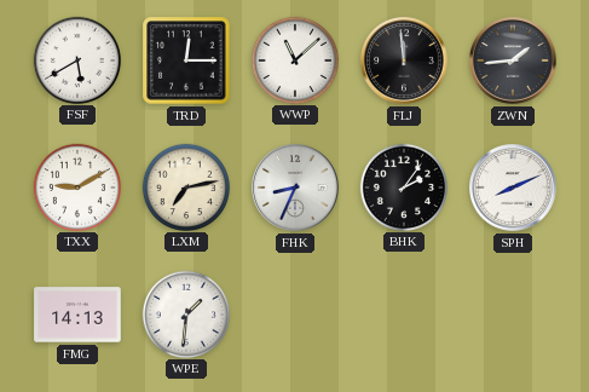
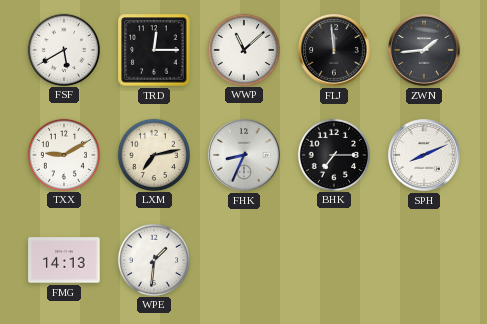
BHK: 2:06 -> 7:15
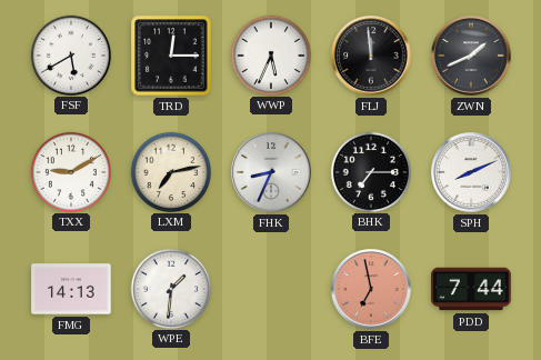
WWP: 11:08 -> 5:34
ZWN: 1:44 -> 1:41
BFE: none -> 6:58
PDD: none -> 7:44
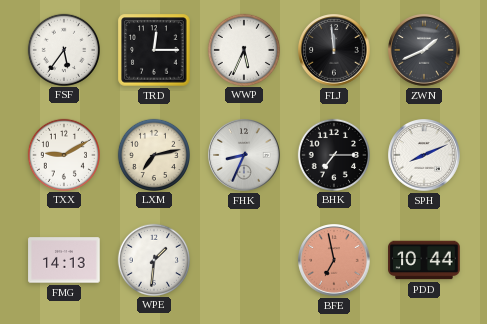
FSF: 5:40 -> 5:36
PDD: 7:44 -> 10:44
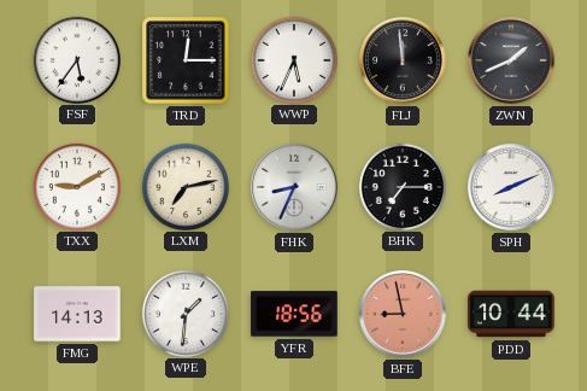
YFR: none -> 18:56
BFE: 6:58 -> 8:58
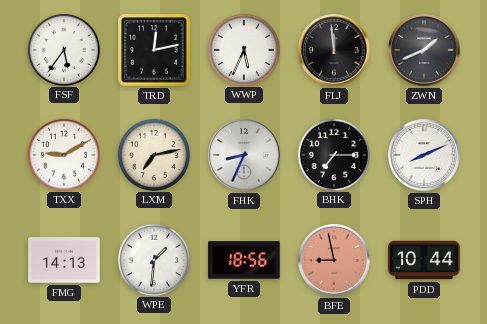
TRD: 12:15 -> 12:13
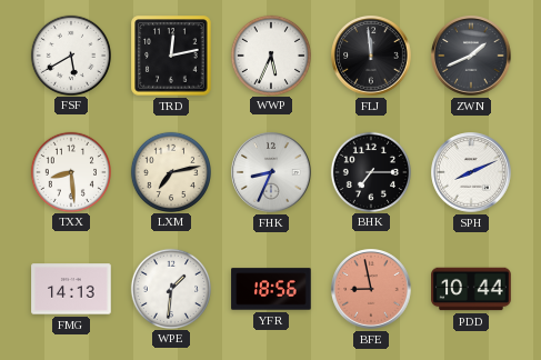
FSF: 5:36 -> 5:40
TXX: 9:10 -> 8:29
